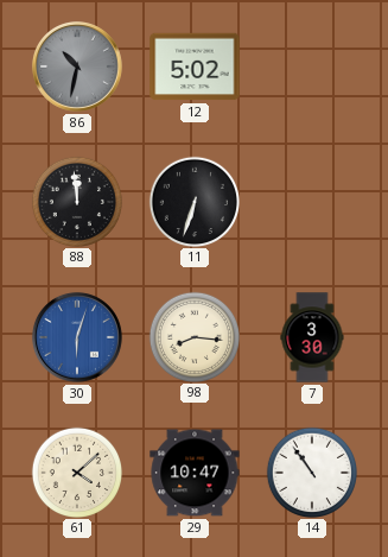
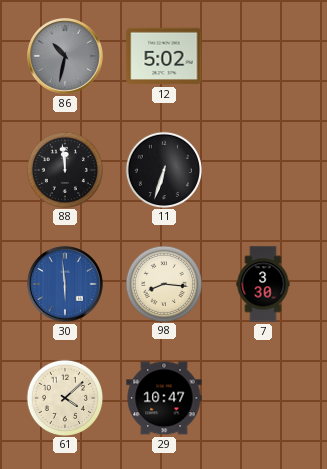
30: 6:03 -> 5:59
14: 10:54 -> none
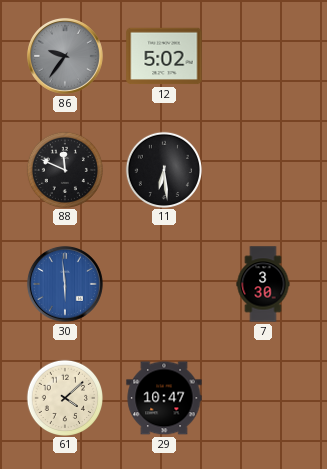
86: 10:32 -> 9:36
88: 11:59 -> 11:49
11: 6:33 -> 6:29
98: 8:16 -> none
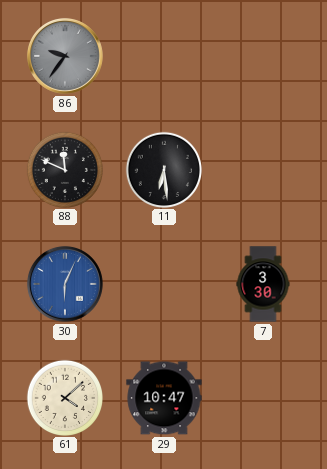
12: 5:02 -> none
30: 5:59 -> 6:04
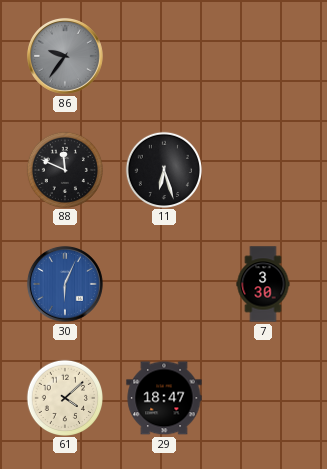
11: 6:29 -> 6:27
29: 10:47 -> 18:47
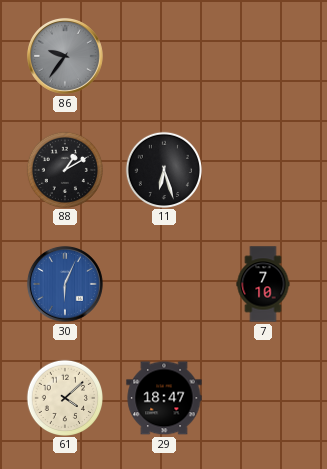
88: 11:49 -> 1:10
7: 3:30 -> 7:10
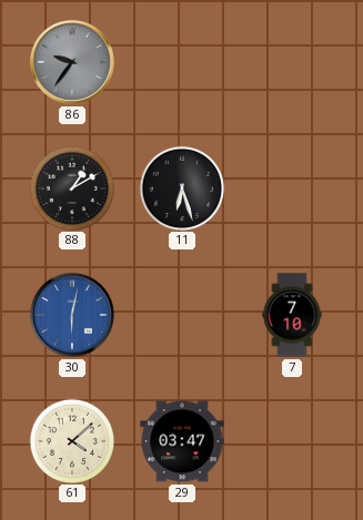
30: 6:04 -> 6:02
29: 18:47 -> 03:47
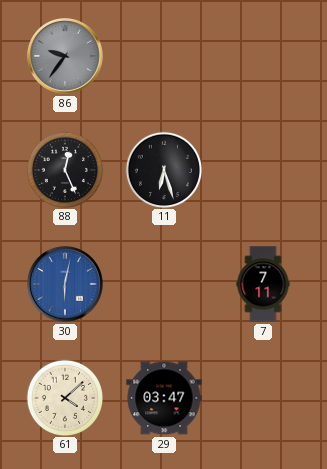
88: 1:10 -> 12:26
7: 7:10 -> 7:11
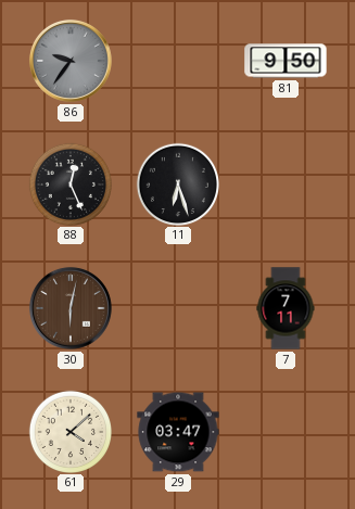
81: none -> 9:50
30 dial: blue -> brown
